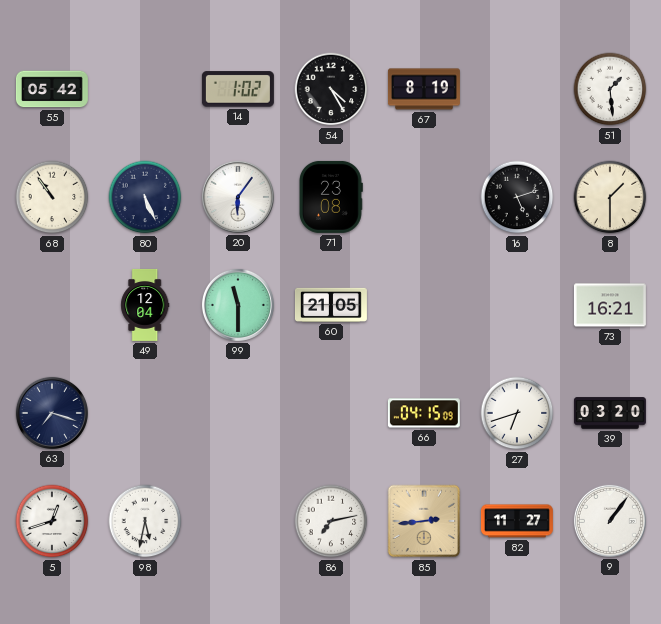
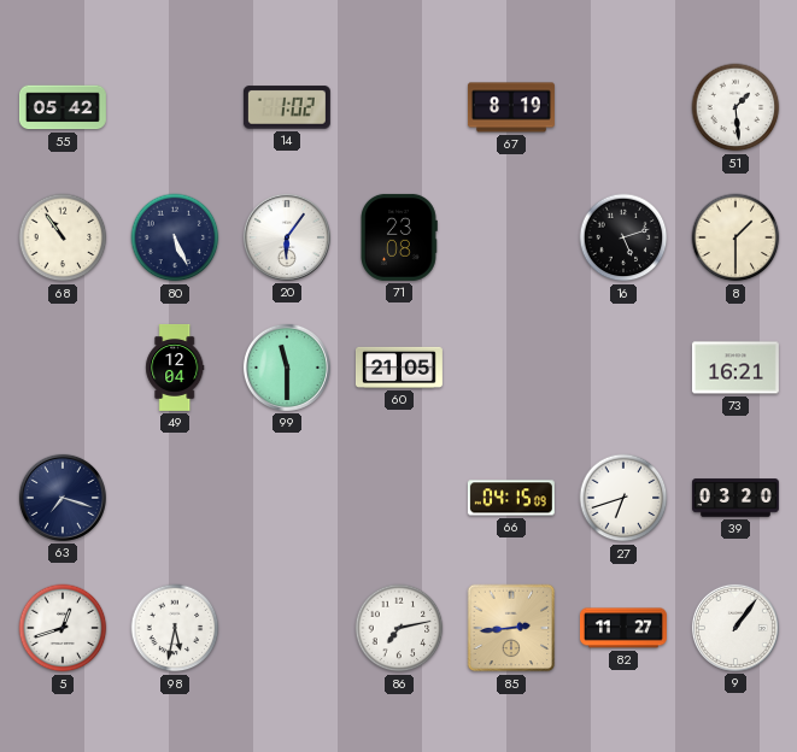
54: 4:25 -> none
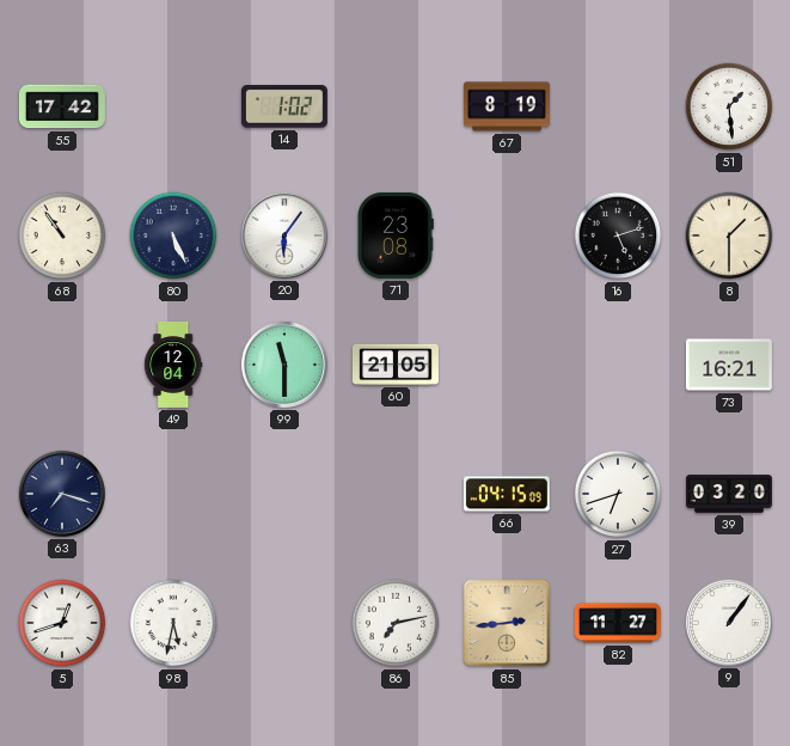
55: 05:42 -> 17:42
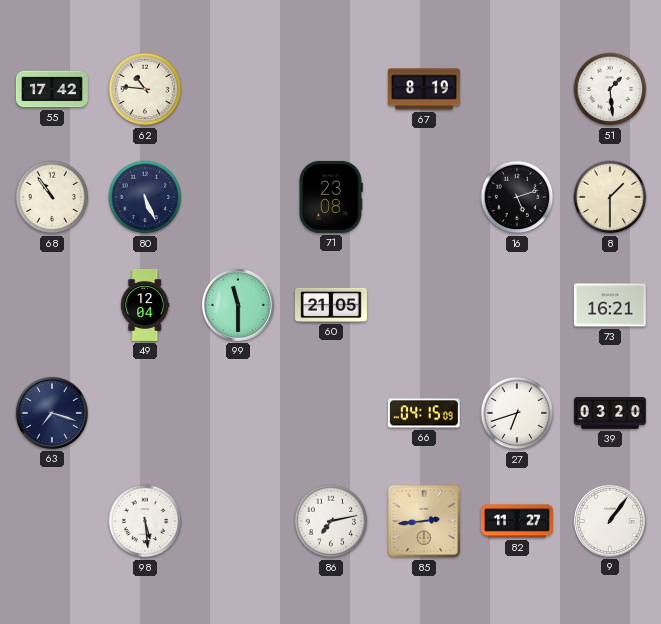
62: none -> 10:46
14: 1:02 -> none
20: 6:06 -> none
5: 12:42 -> none
98: 5:32 -> 5:29
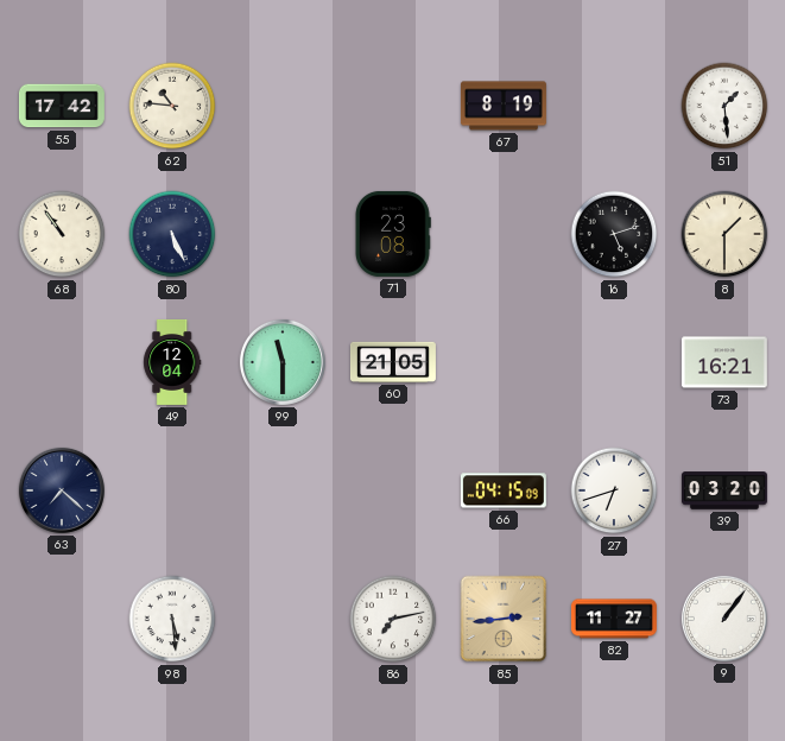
63: 7:18 -> 7:22
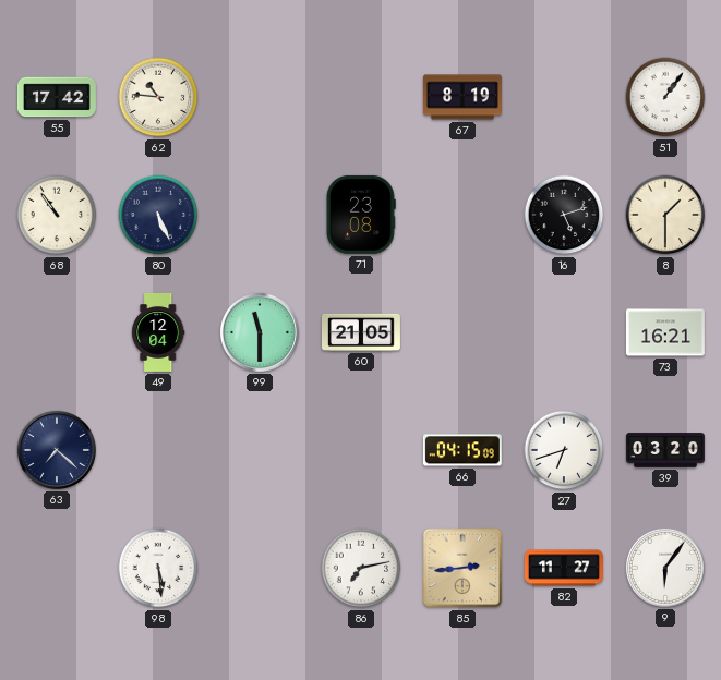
51: 1:29 -> 1:06
9: 1:06 -> 6:06
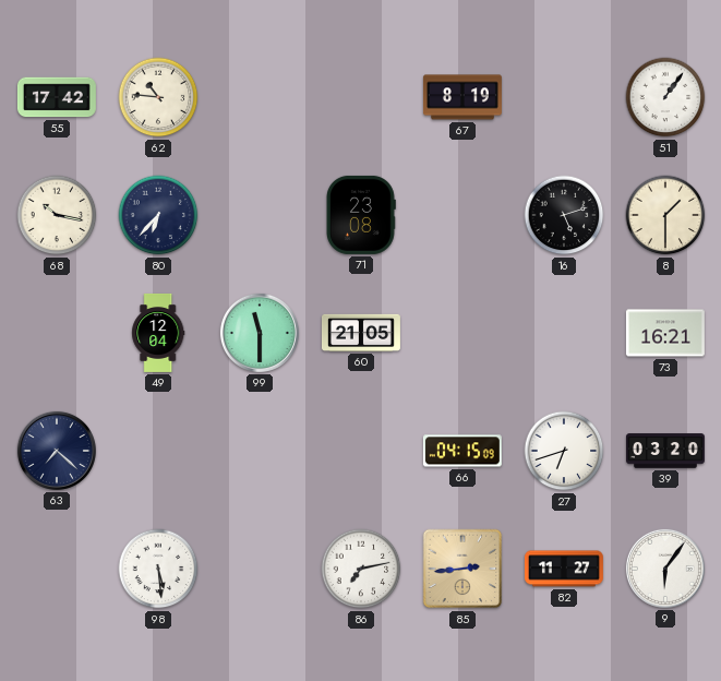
68: 10:54 -> 10:17
80: 5:26 -> 6:37
